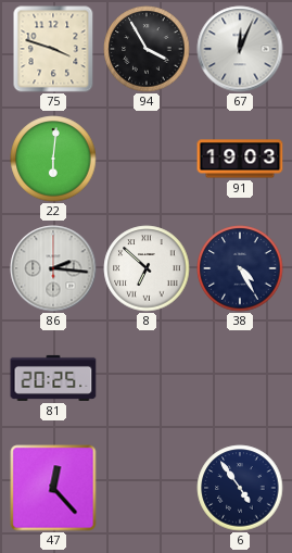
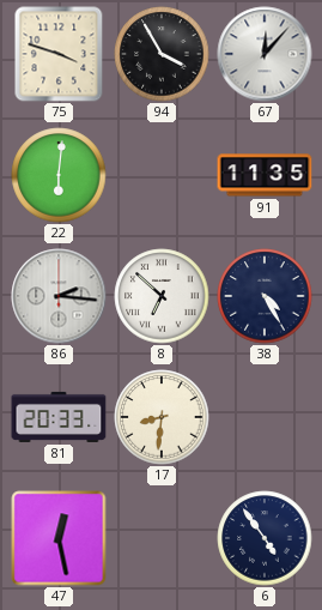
67: 12:04 -> 12:07
91: 19:03 -> 11:35
81: 20:25 -> 20:33
17: none -> 8:31
47: 12:23 -> 12:28
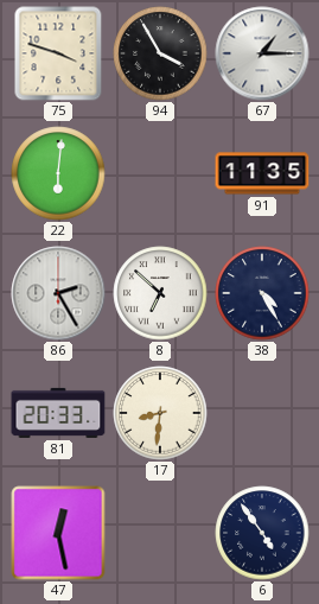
67: 12:07 -> 1:15
86: 2:16 -> 2:25
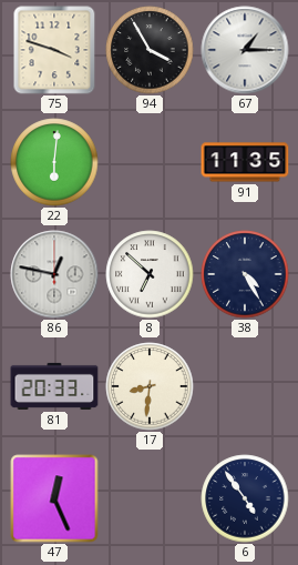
86: 2:25 -> 12:47
47: 12:28 -> 12:26
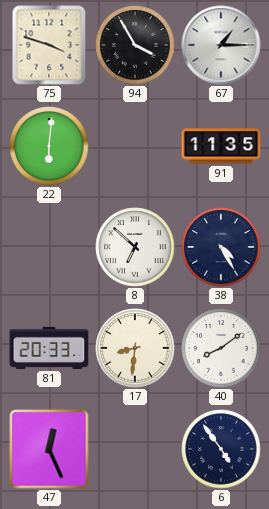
86: 12:47 -> none
40: none -> 8:09
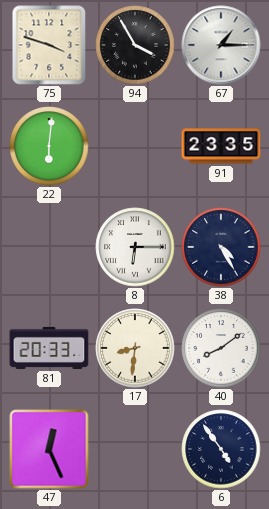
91: 11:35 -> 23:35
8: 6:52 -> 6:15
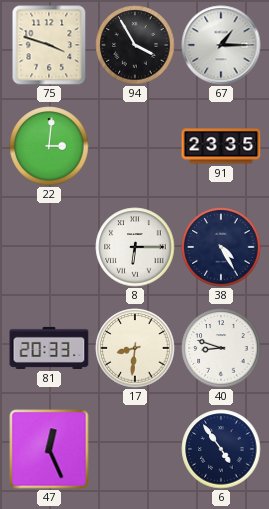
22: 6:01 -> 3:01
40: 8:09 -> 8:48
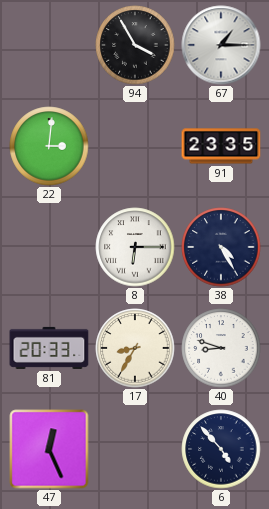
75: 3:48 -> none
17: 8:31 -> 8:35
6: 4:54 -> 4:53
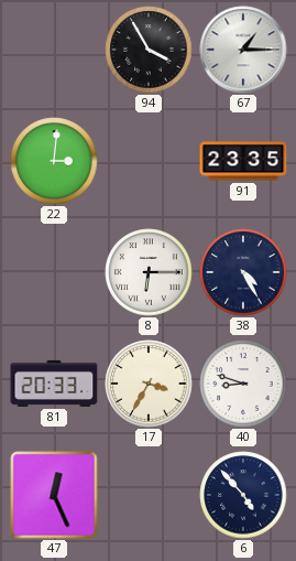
17: 8:35 -> 3:35
